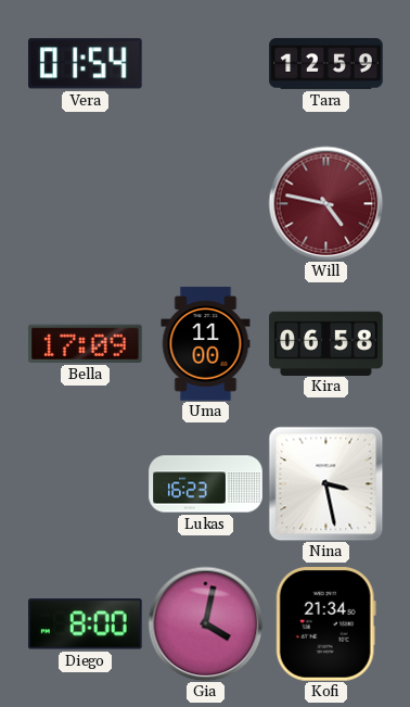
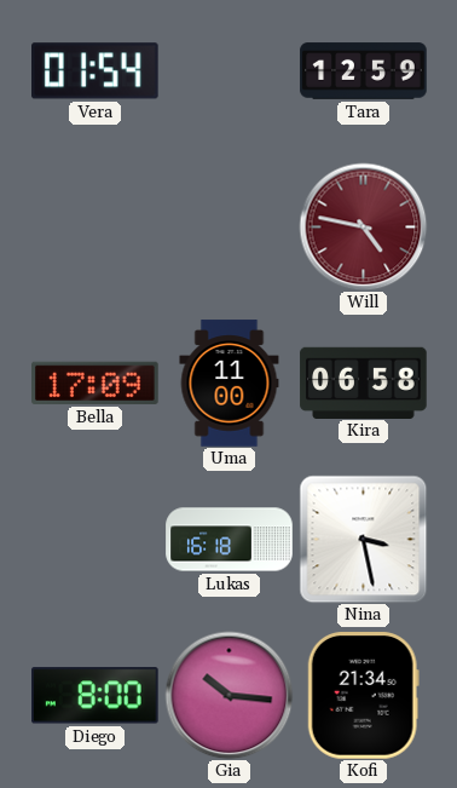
Lukas: 16:23 -> 16:18
Gia: 4:02 -> 10:16
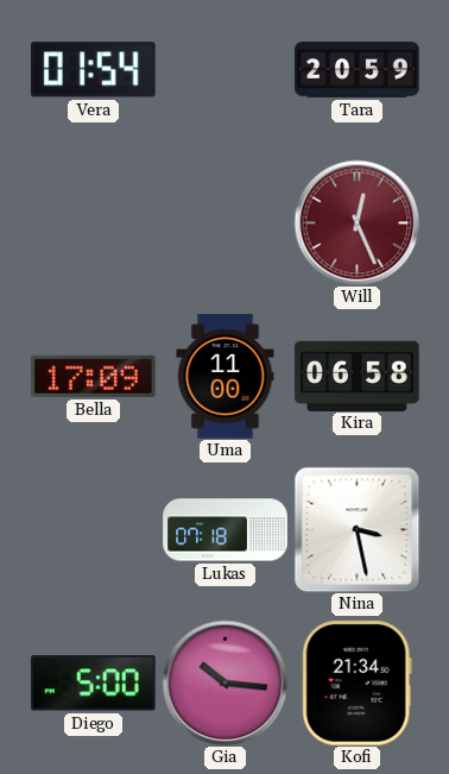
Tara: 12:59 -> 20:59
Will: 4:47 -> 12:26
Lukas: 16:18 -> 07:18
Diego: 8:00 -> 5:00
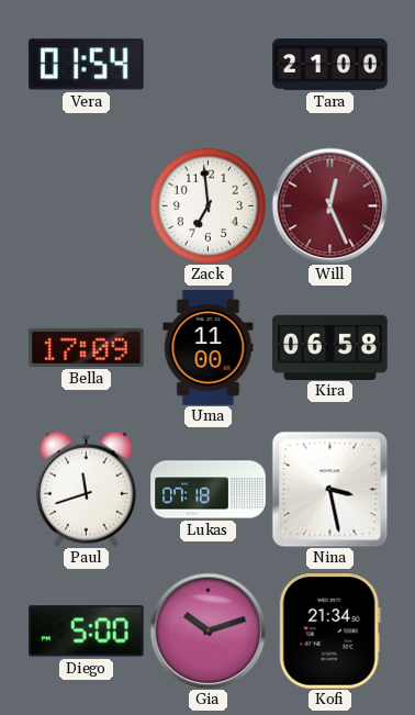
Tara: 20:59 -> 21:00
Zack: none -> 6:59
Paul: none -> 11:42
Gia: 10:16 -> 10:12
